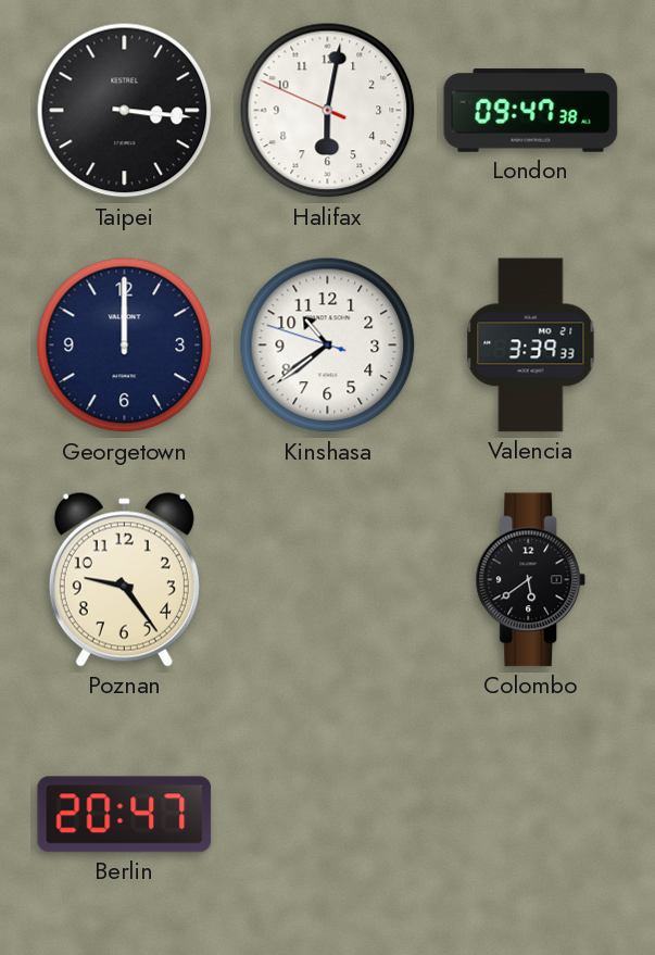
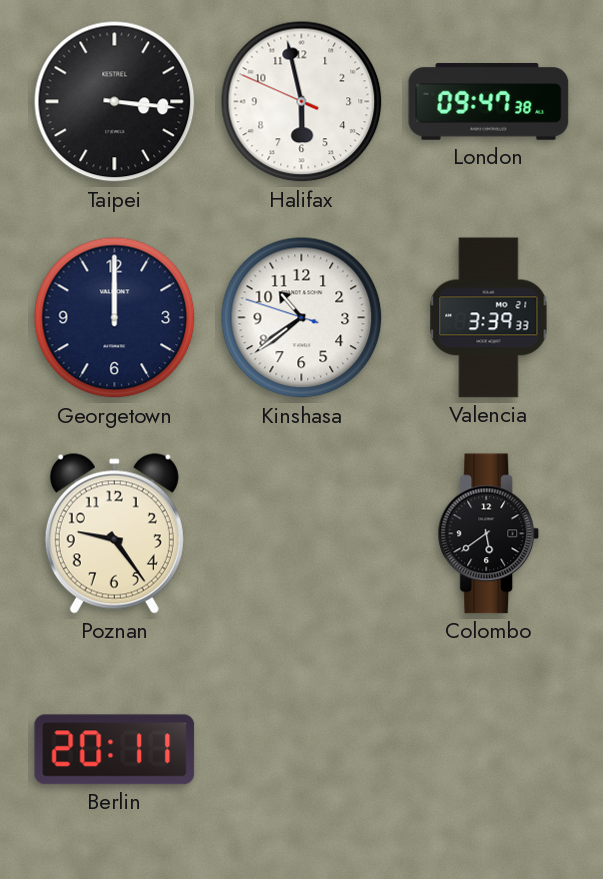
Halifax: 6:01 -> 5:57
Berlin: 20:47 -> 20:11
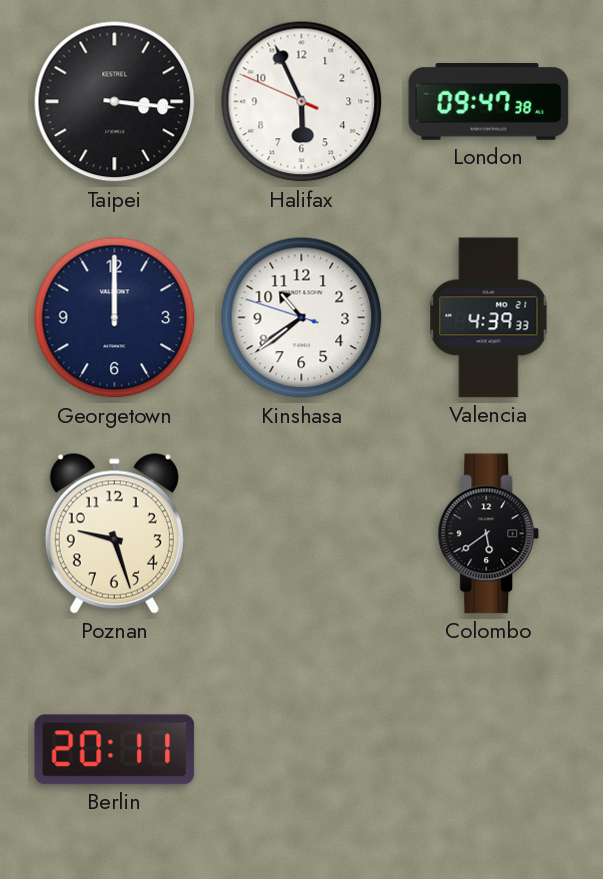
Halifax: 5:57 -> 5:55
Valencia: 3:39 -> 4:39
Poznan: 9:24 -> 9:27
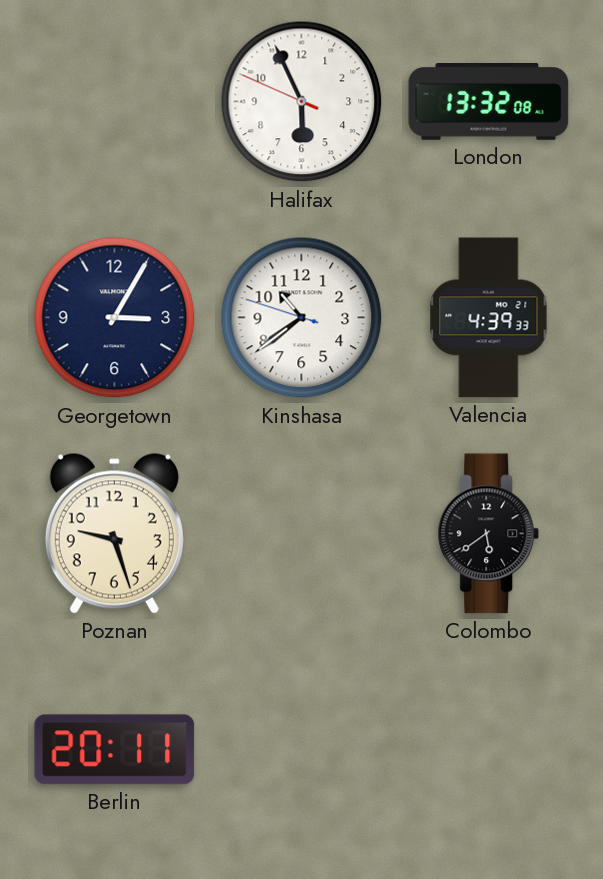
Taipei: 3:16 -> none
London: 09:47 -> 13:32
Georgetown: 12:00 -> 3:05
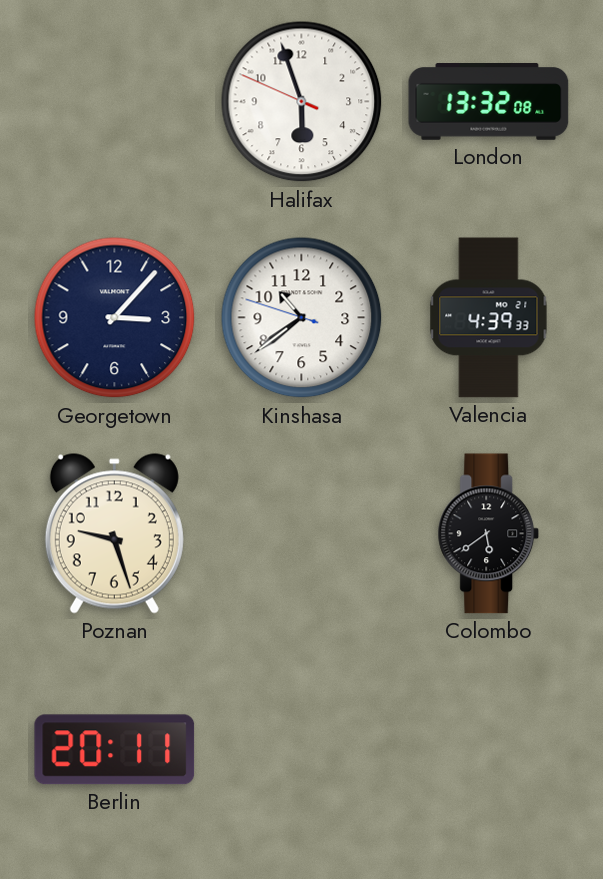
Halifax: 5:55 -> 5:56
Georgetown: 3:05 -> 3:07
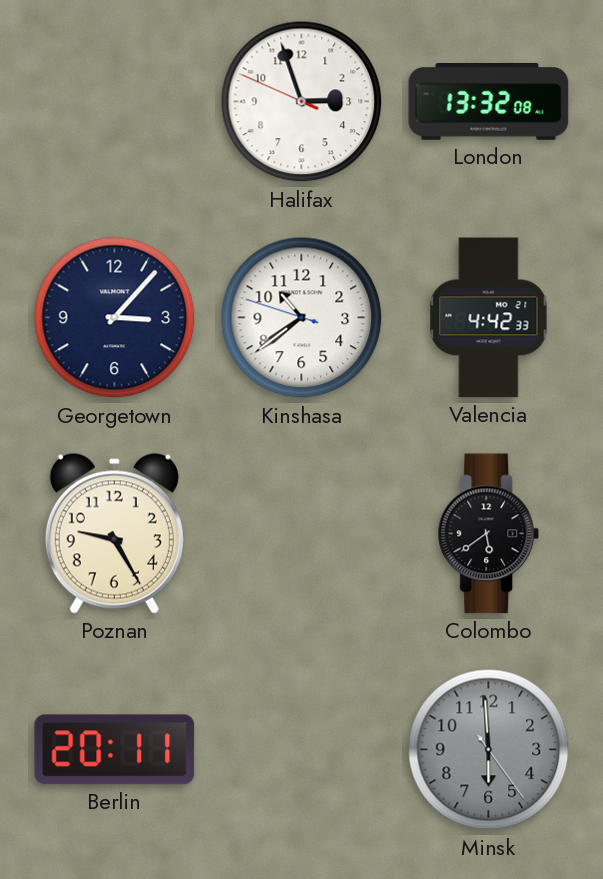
Halifax: 5:56 -> 2:56
Valencia: 4:39 -> 4:42
Poznan: 9:27 -> 9:25
Minsk: none -> 5:59
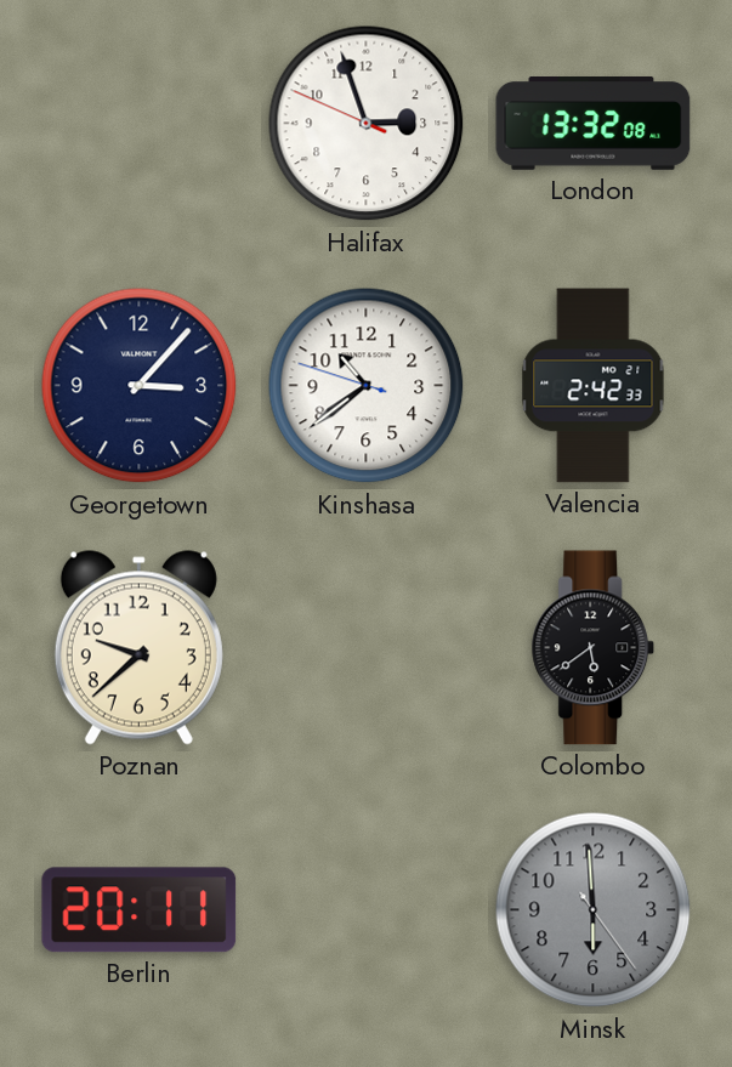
Valencia: 4:42 -> 2:42
Poznan: 9:25 -> 9:38
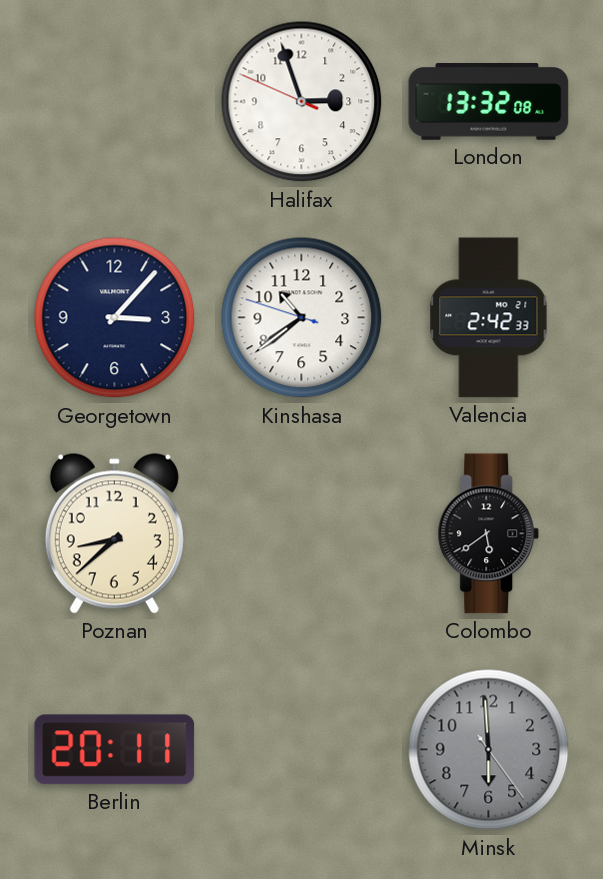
Poznan: 9:38 -> 8:38
